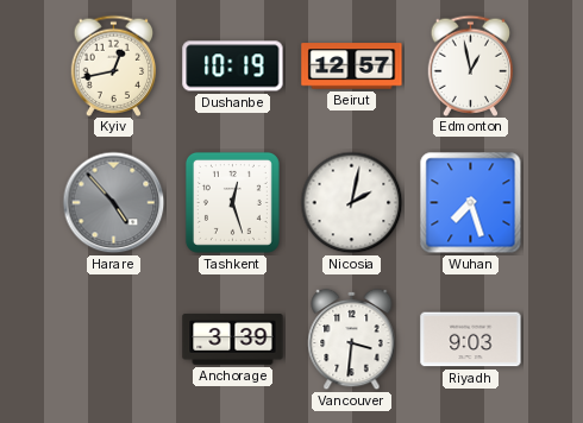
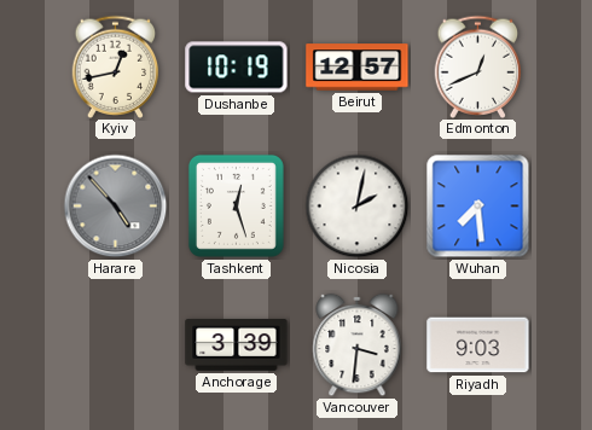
Edmonton: 12:58 -> 12:41
Wuhan: 7:27 -> 7:29
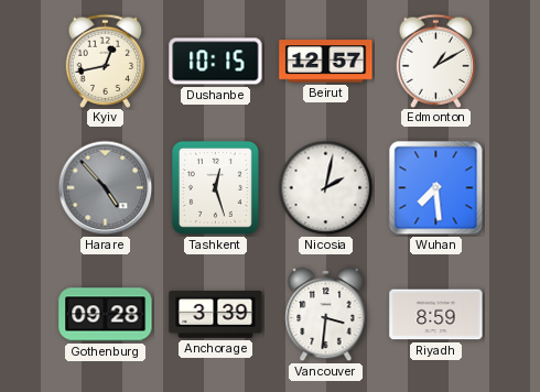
Dushanbe: 10:19 -> 10:15
Edmonton: 12:41 -> 1:10
Gothenburg: none -> 09:28
Riyadh: 9:03 -> 8:59
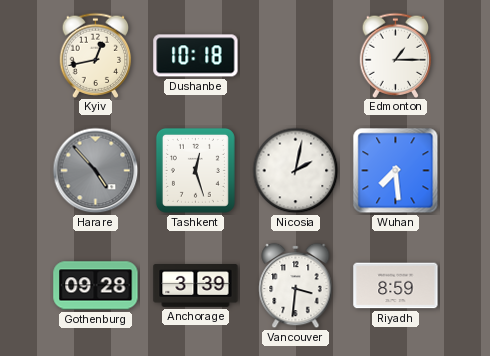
Dushanbe: 10:15 -> 10:18
Beirut: 12:57 -> none
Edmonton: 1:10 -> 1:15
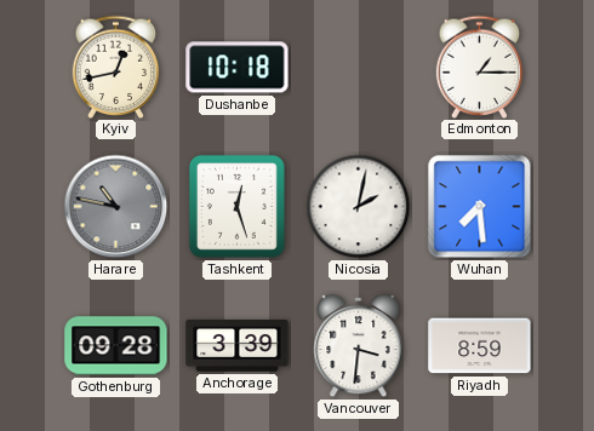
Harare: 4:53 -> 10:47
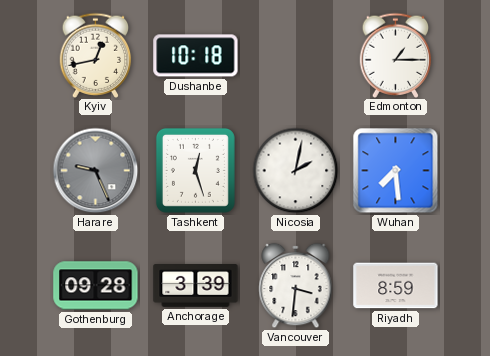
Harare: 10:47 -> 9:26
